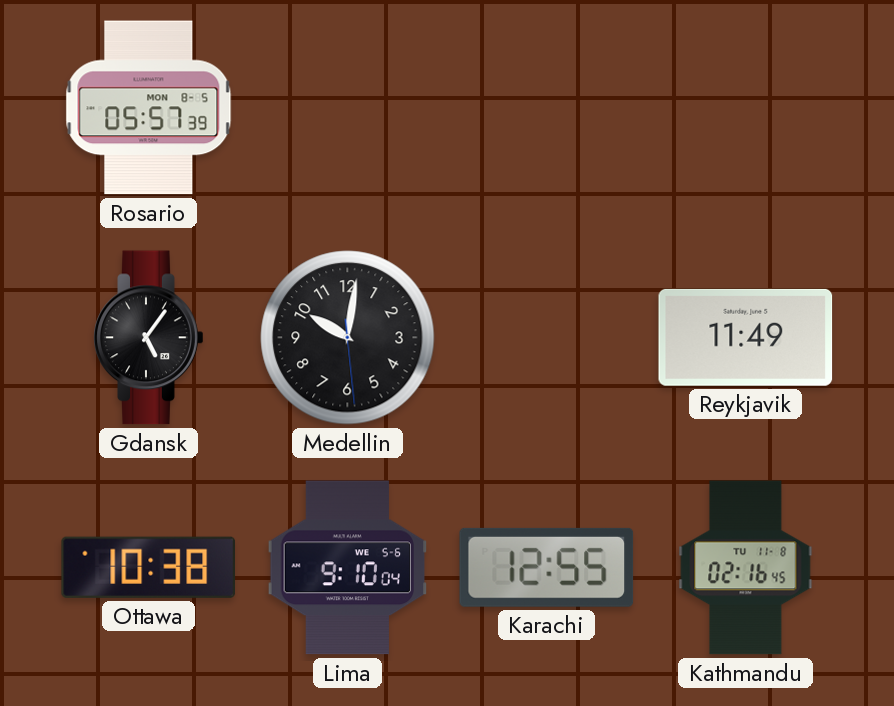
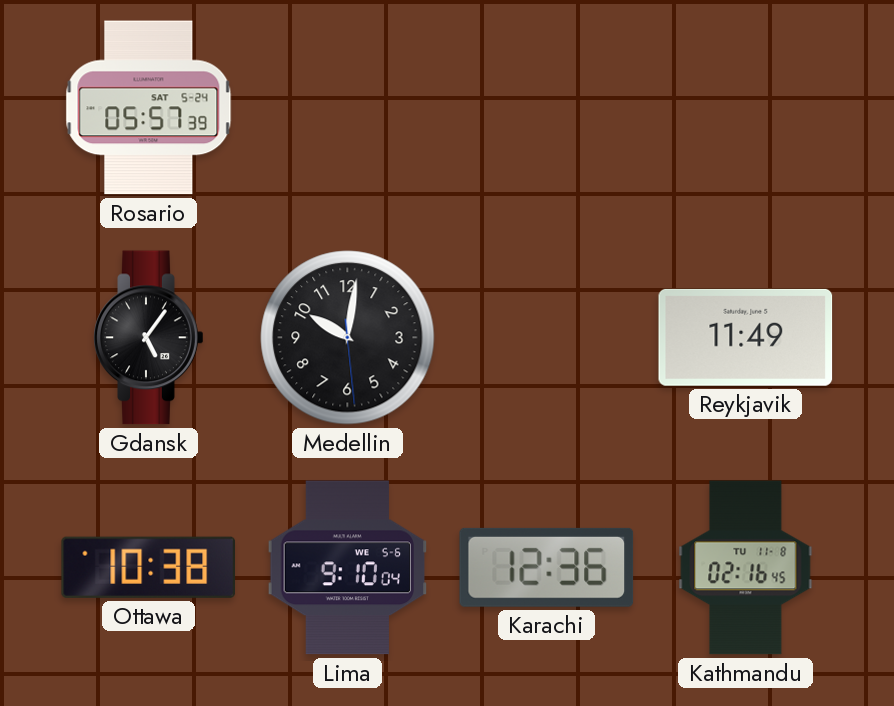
Rosario date: MON 8-5 -> SAT 5-24
Karachi: 12:55 -> 12:36
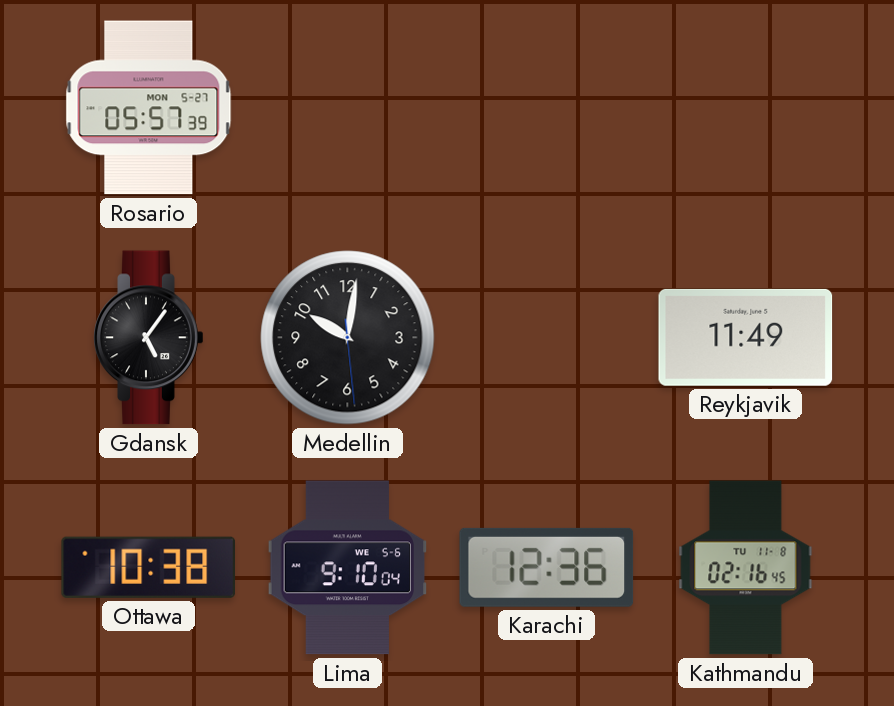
Rosario date: SAT 5-24 -> MON 5-27
